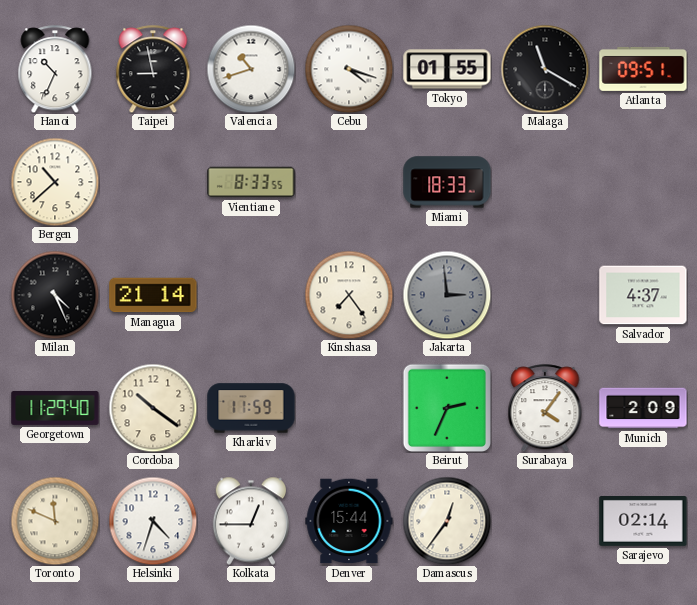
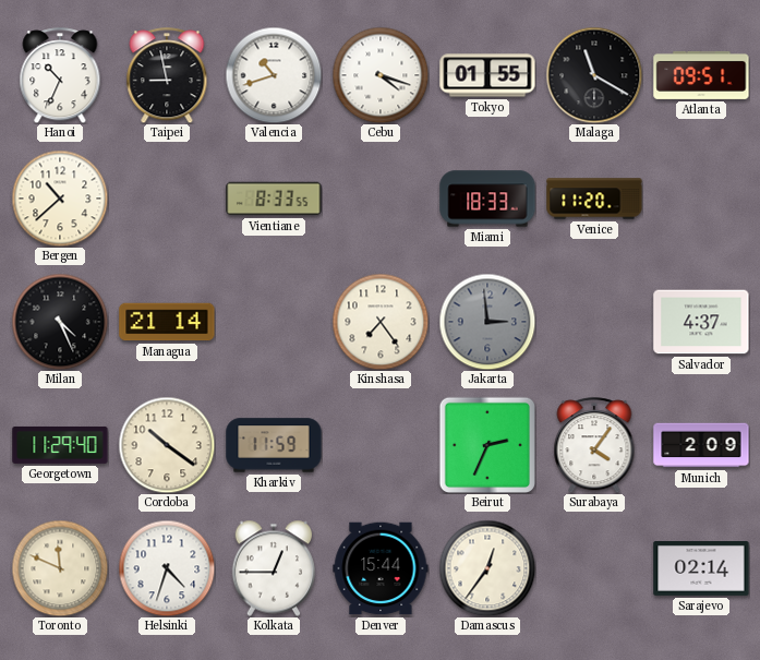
Venice: none -> 11:20
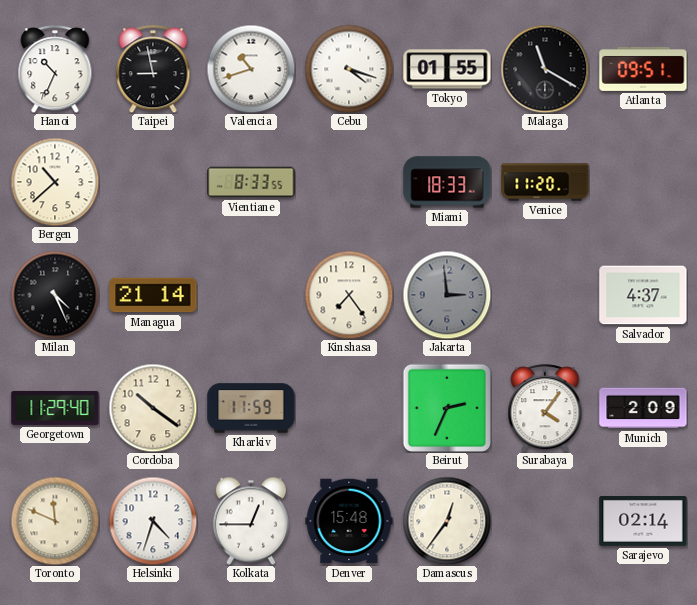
Denver: 15:44 -> 15:48
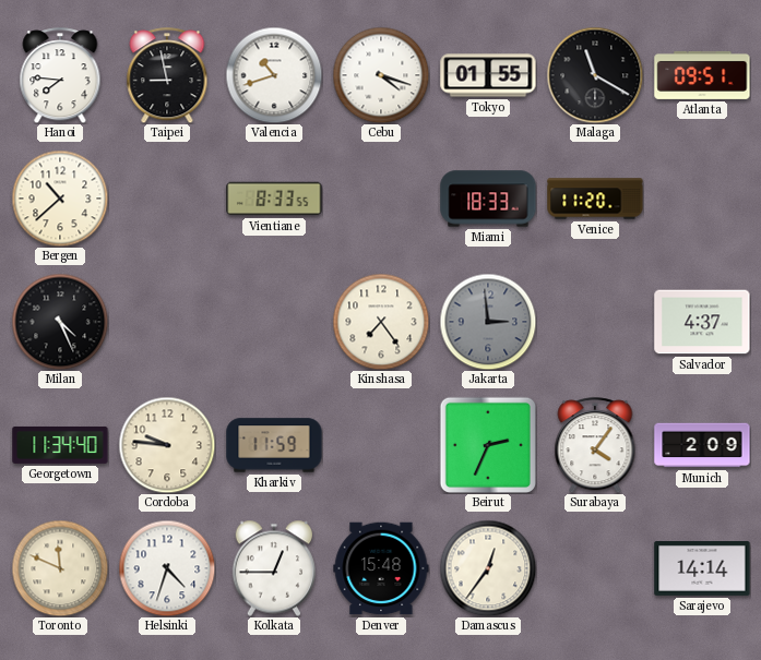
Hanoi: 10:34 -> 7:46
Managua: 21:14 -> none
Georgetown: 11:29 -> 11:34
Cordoba: 10:21 -> 9:46
Sarajevo: 02:14 -> 14:14
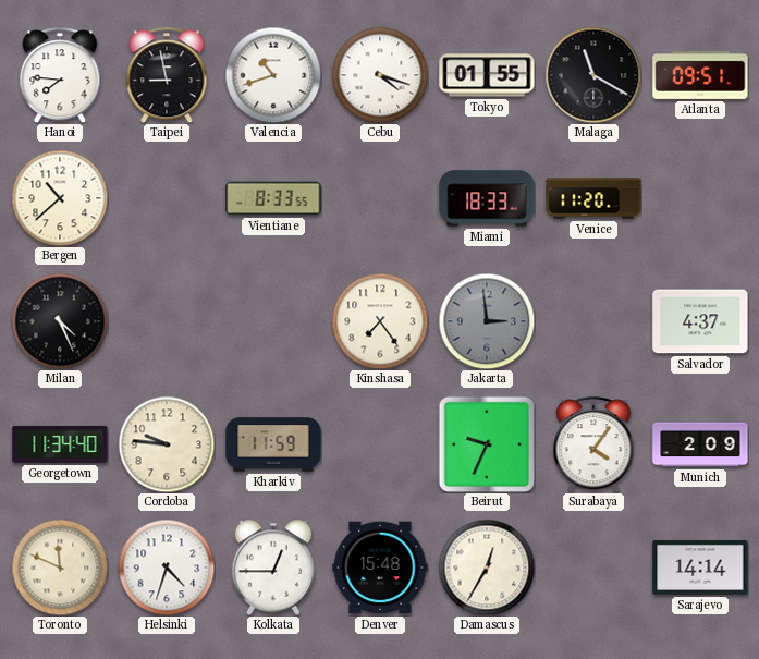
Beirut: 2:34 -> 9:34
Damascus: 12:36 -> 12:35
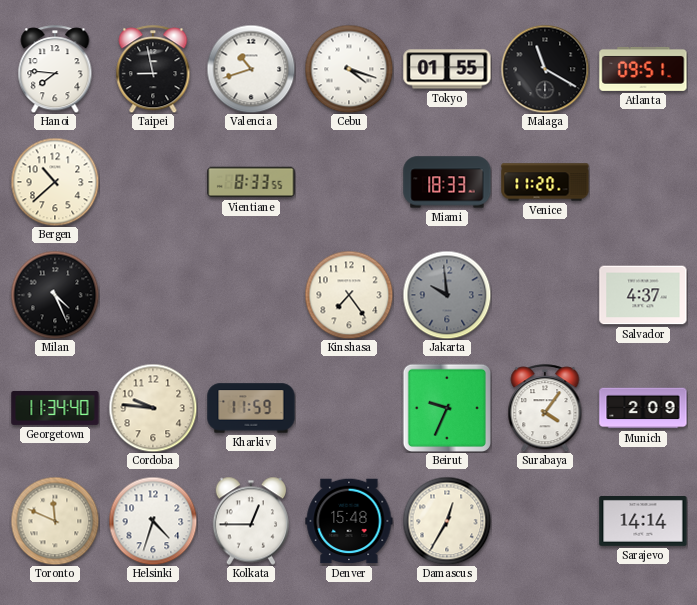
Jakarta: 2:59 -> 9:59
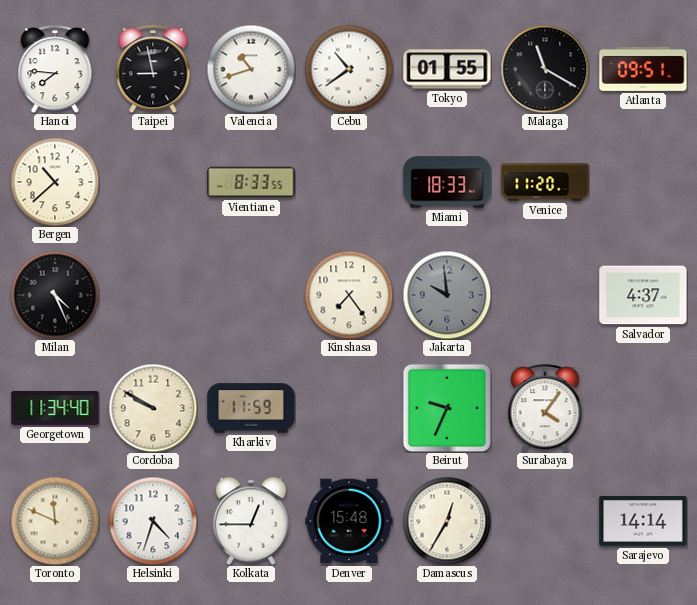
Cebu: 4:18 -> 10:39
Cordoba: 9:46 -> 9:50
Munich: 2:09 -> none
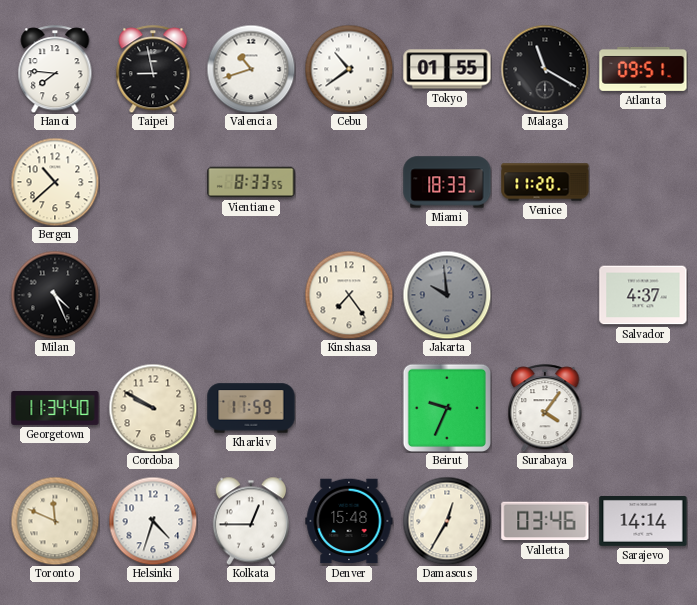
Valletta: none -> 03:46
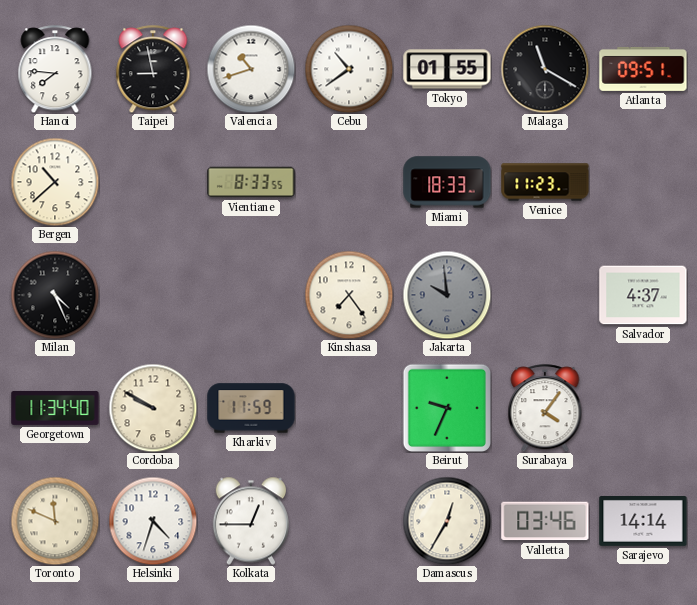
Venice: 11:20 -> 11:23
Denver: 15:48 -> none
